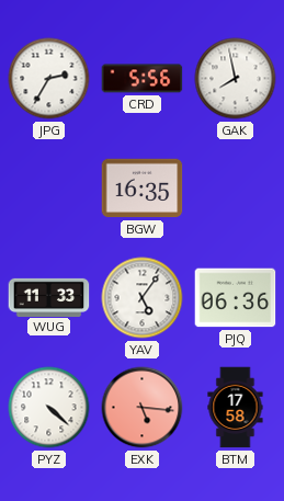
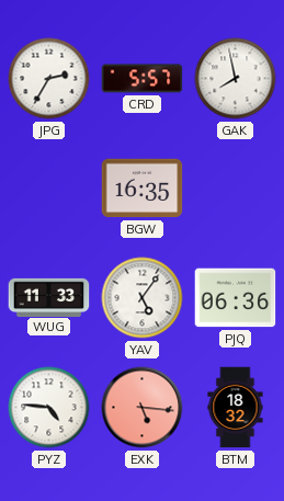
CRD: 5:56 -> 5:57
PYZ: 4:22 -> 4:46
BTM: 17:58 -> 18:32
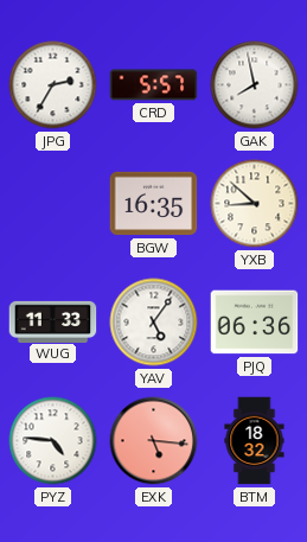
YXB: none -> 8:52
